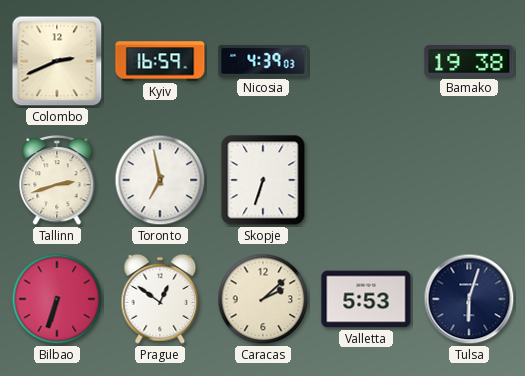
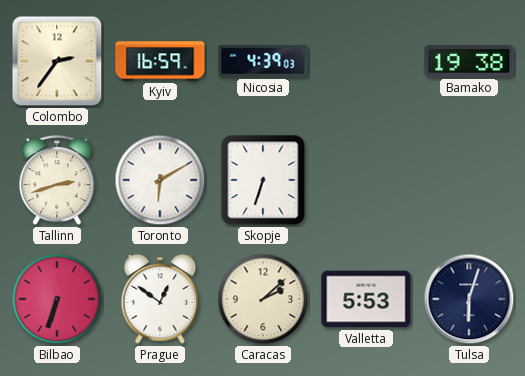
Colombo: 2:41 -> 2:36
Toronto: 6:58 -> 6:10
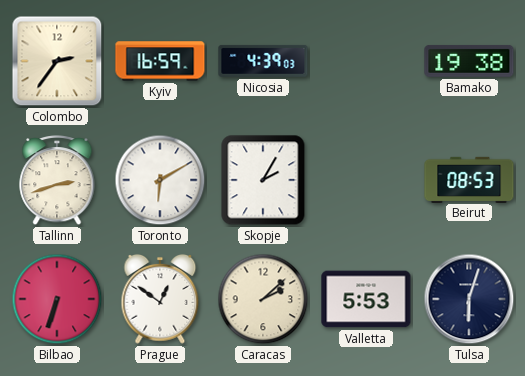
Skopje: 6:33 -> 2:05
Beirut: none -> 08:53
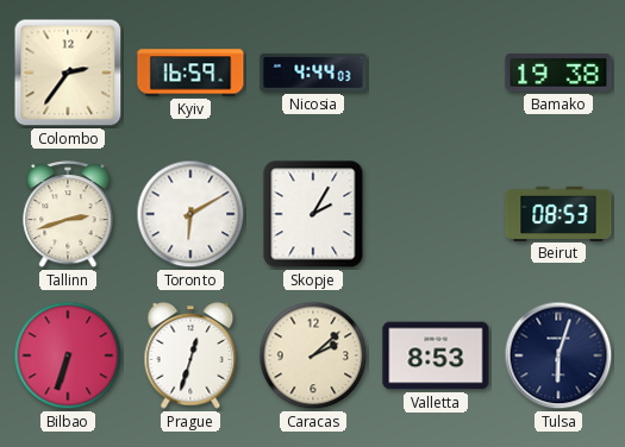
Nicosia: 4:39 -> 4:44
Prague: 12:51 -> 12:33
Valletta: 5:53 -> 8:53
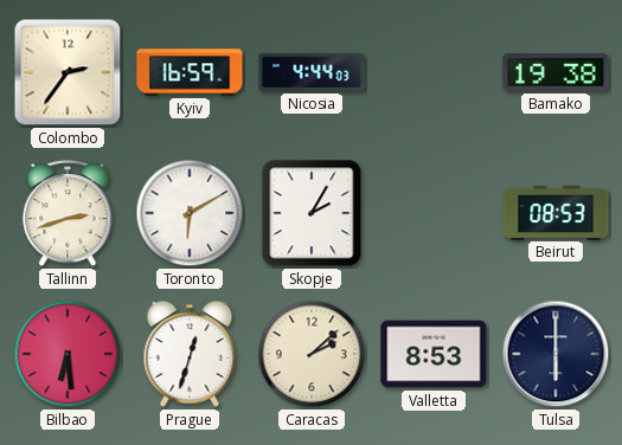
Bilbao: 6:33 -> 6:29
Tulsa: 6:03 -> 6:00
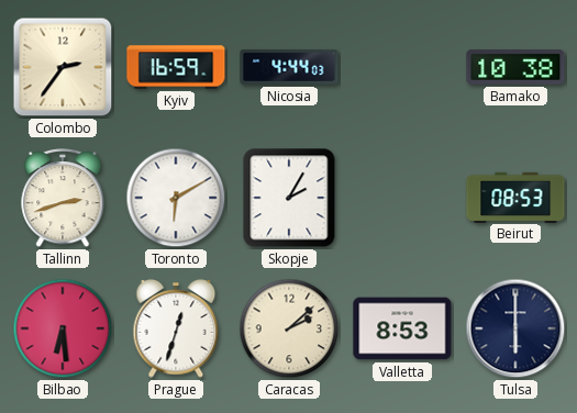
Bamako: 19:38 -> 10:38
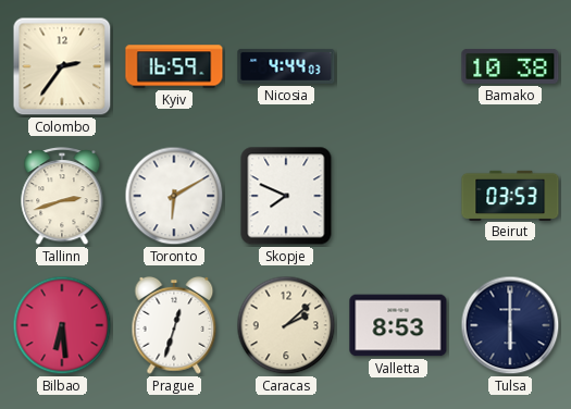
Skopje: 2:05 -> 7:49
Beirut: 08:53 -> 03:53
